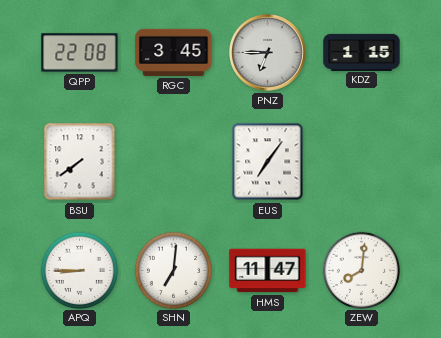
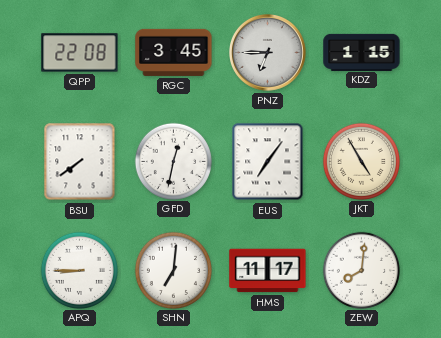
GFD: none -> 12:32
JKT: none -> 4:55
HMS: 11:47 -> 11:17
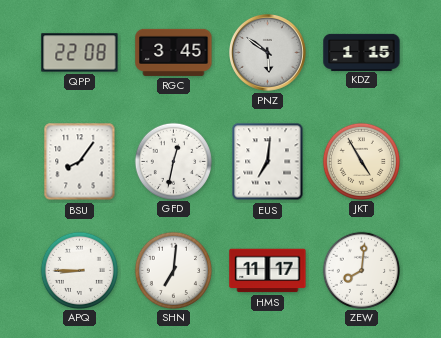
PNZ: 6:45 -> 5:51
BSU: 7:39 -> 8:06
EUS: 7:06 -> 7:01
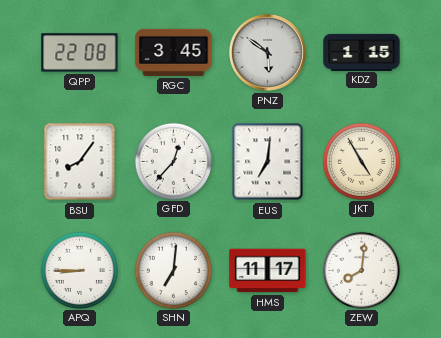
GFD: 12:32 -> 12:37
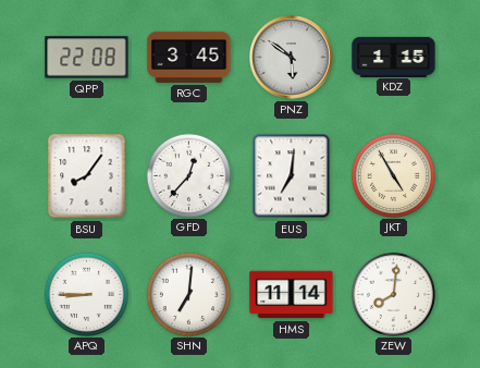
HMS: 11:17 -> 11:14
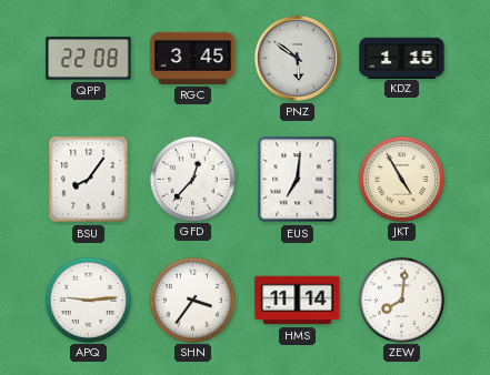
APQ: 8:45 -> 9:14
SHN: 7:01 -> 3:36
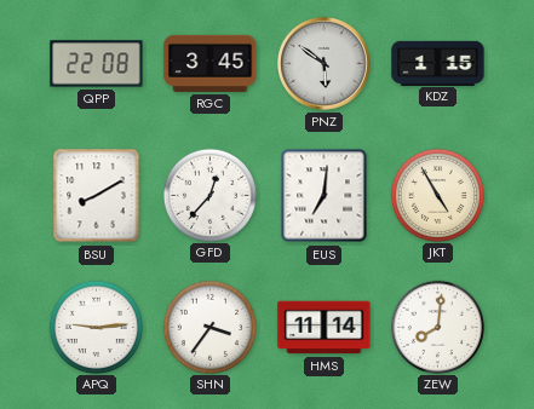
BSU: 8:06 -> 8:10
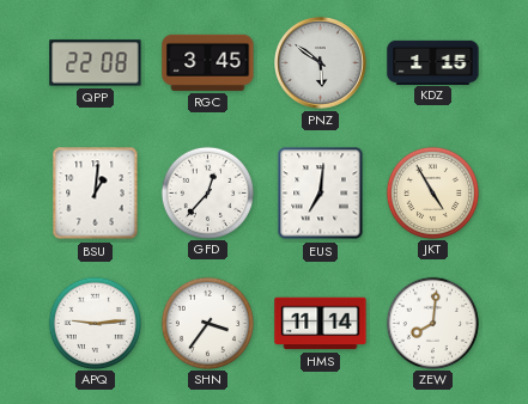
BSU: 8:10 -> 1:01
